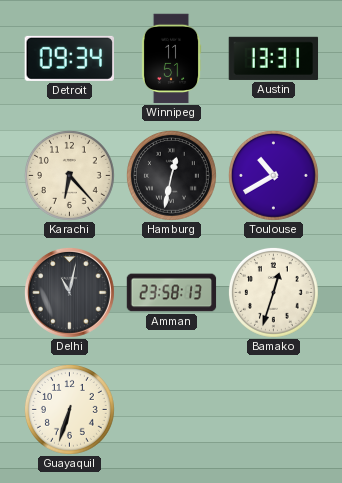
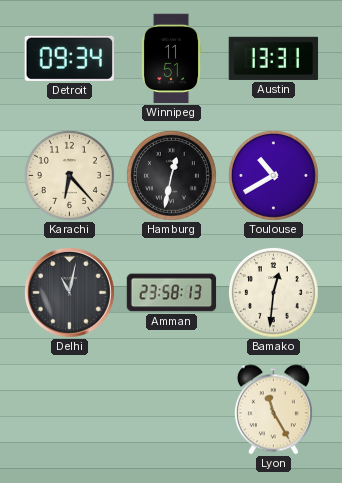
Bamako: 12:33 -> 12:31
Guayaquil: 6:33 -> none
Lyon: none -> 11:25
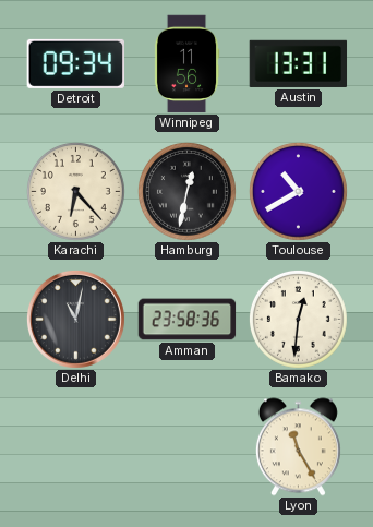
Winnipeg: 11:51 -> 11:56
Amman: 23:58:13 -> 23:58:36
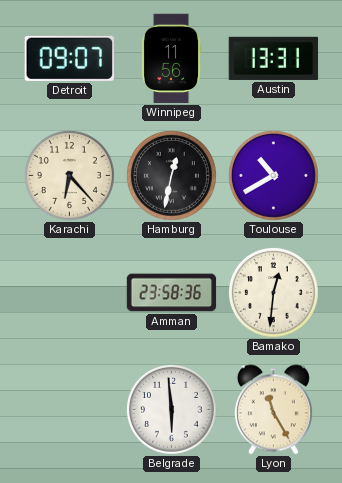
Detroit: 09:34 -> 09:07
Delhi: 11:02 -> none
Belgrade: none -> 5:59
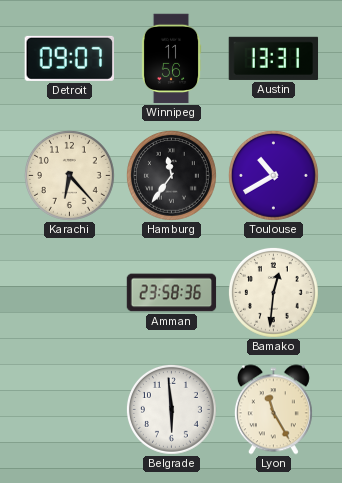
Hamburg: 12:32 -> 11:36
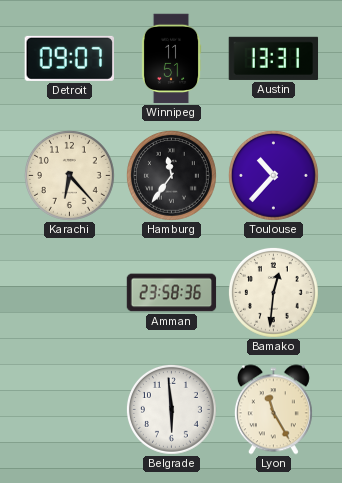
Winnipeg: 11:56 -> 11:51
Toulouse: 10:40 -> 10:37
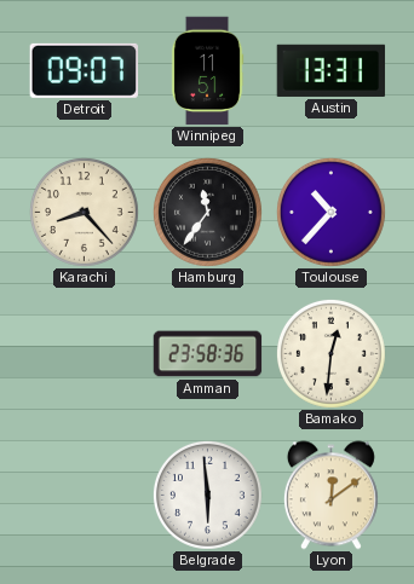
Karachi: 6:23 -> 8:23
Lyon: 11:25 -> 12:09
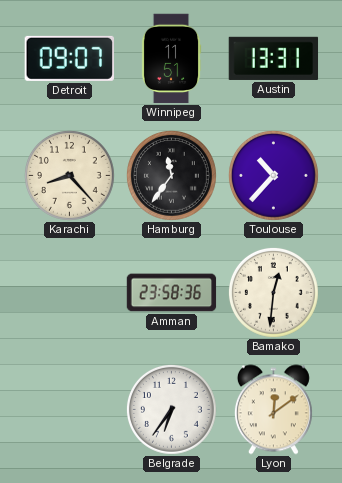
Belgrade: 5:59 -> 6:36
